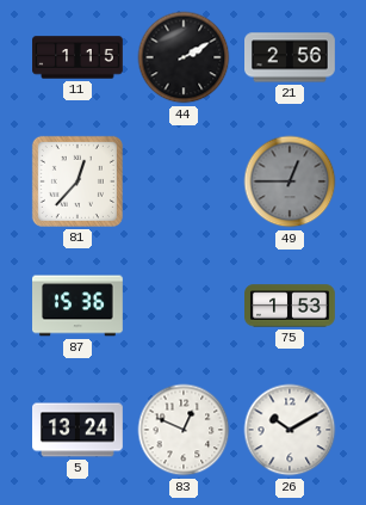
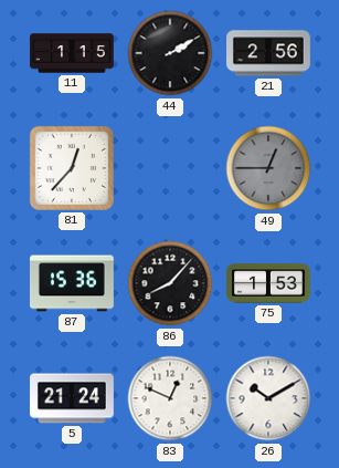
86: none -> 8:07
5: 13:24 -> 21:24
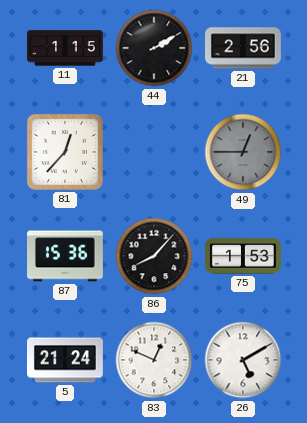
26: 10:10 -> 5:10
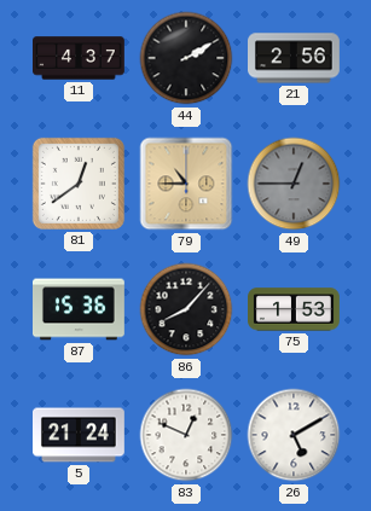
11: 1:15 -> 4:37
81: 12:37 -> 12:39
79: none -> 10:45
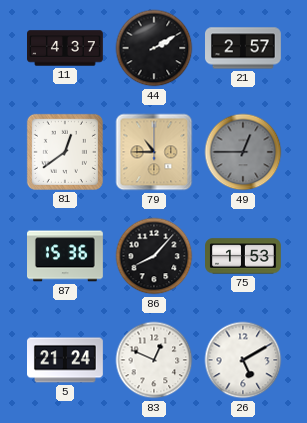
21: 2:56 -> 2:57
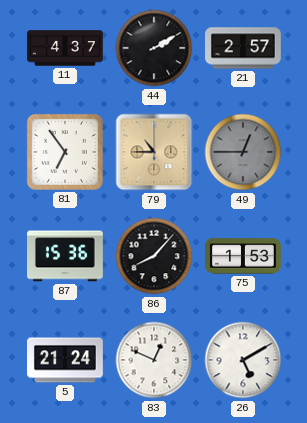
81: 12:39 -> 6:54
